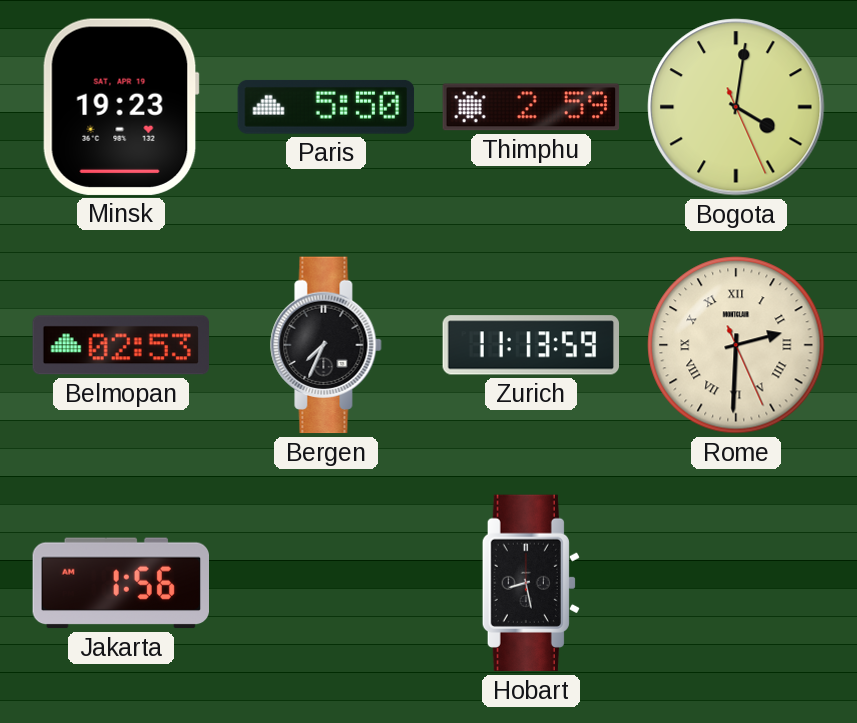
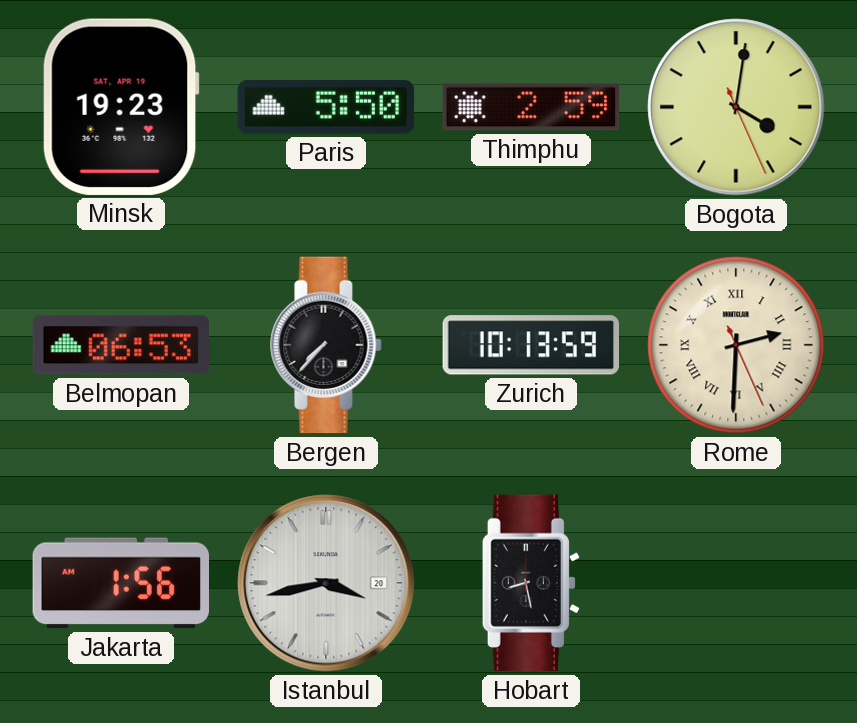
Belmopan: 02:53 -> 06:53
Bergen: 7:34 -> 7:37
Zurich: 11:13 -> 10:13
Istanbul: none -> 3:43
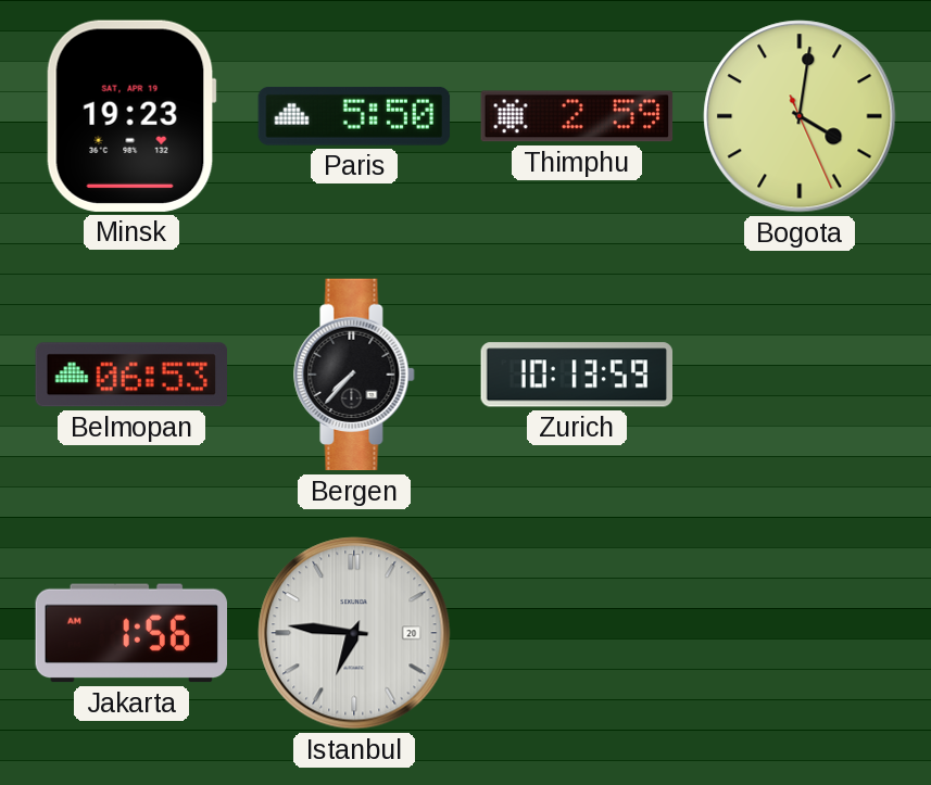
Rome: 2:30 -> none
Istanbul: 3:43 -> 6:46
Hobart: 8:28 -> none
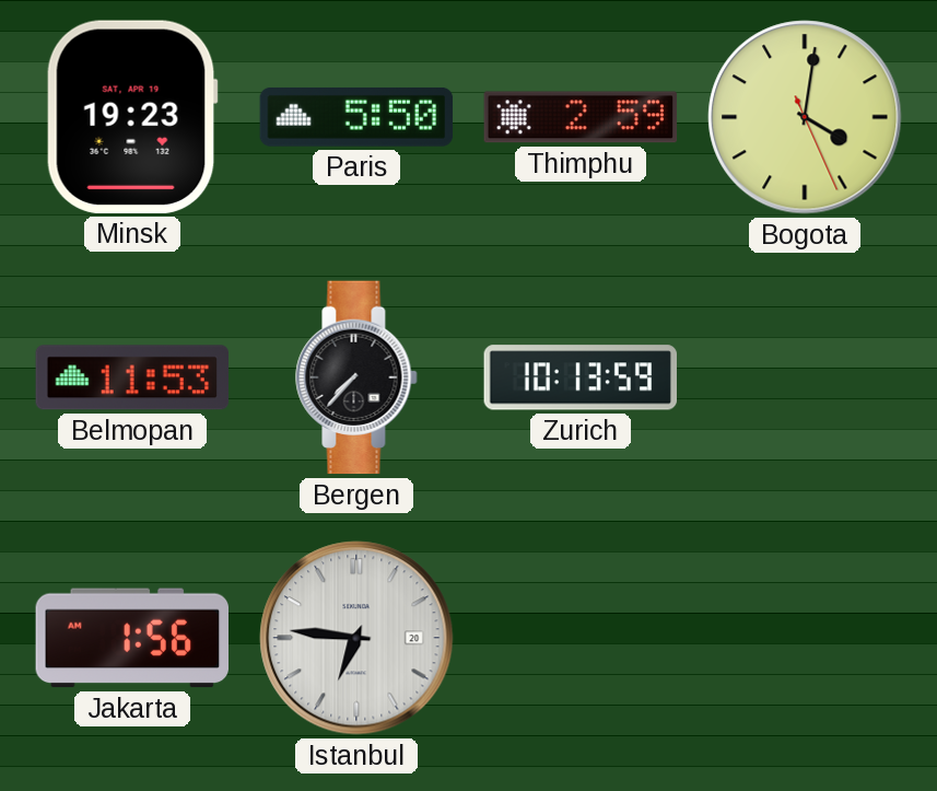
Belmopan: 06:53 -> 11:53
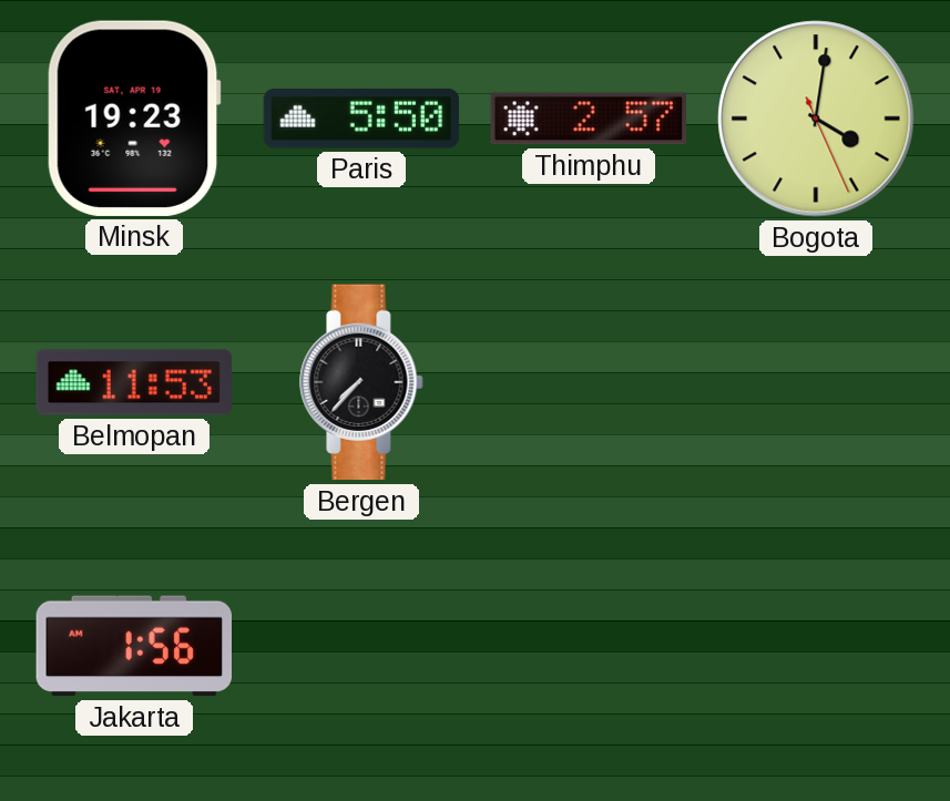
Thimphu: 2:59 -> 2:57
Zurich: 10:13 -> none
Istanbul: 6:46 -> none
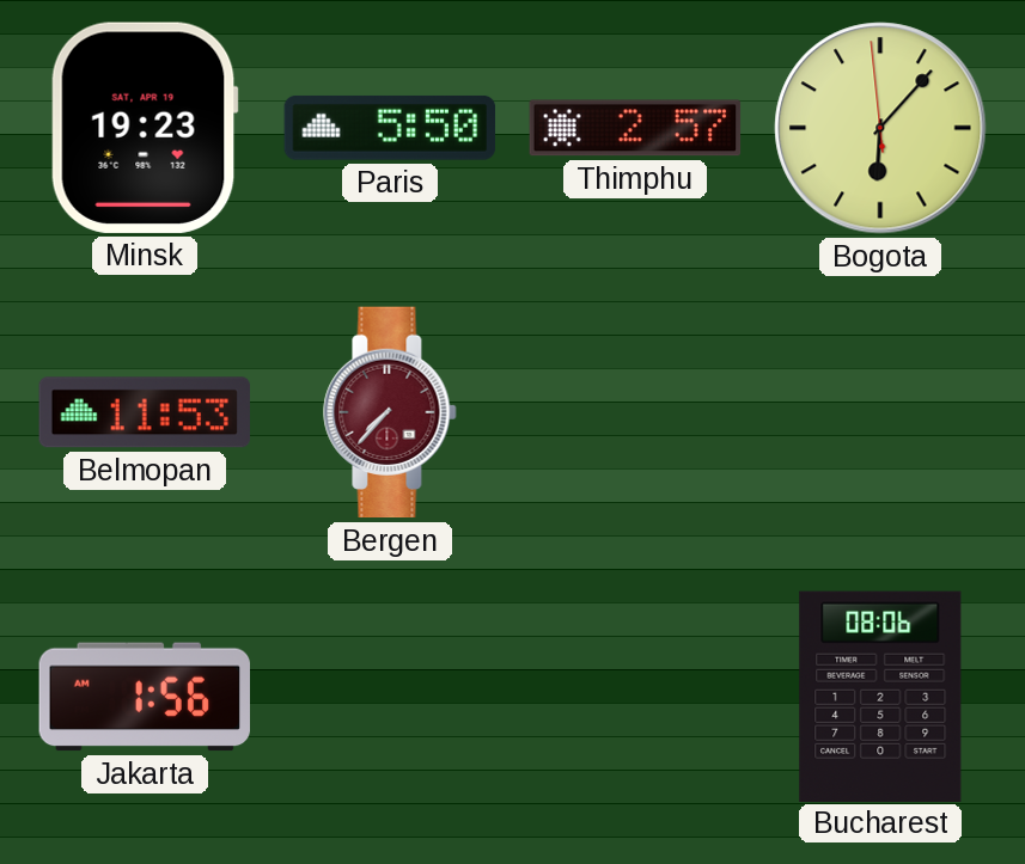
Bogota: 4:01 -> 6:06
Bergen dial: black -> burgundy
Bucharest: none -> 08:06
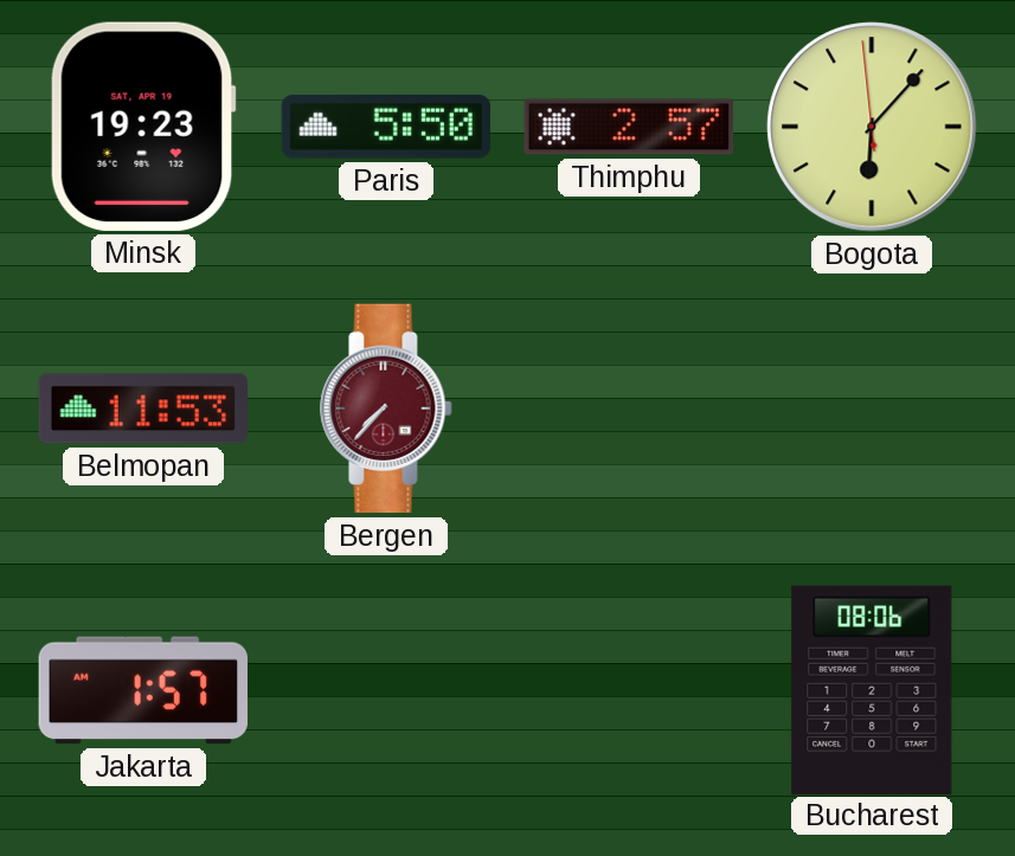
Jakarta: 1:56 -> 1:57
